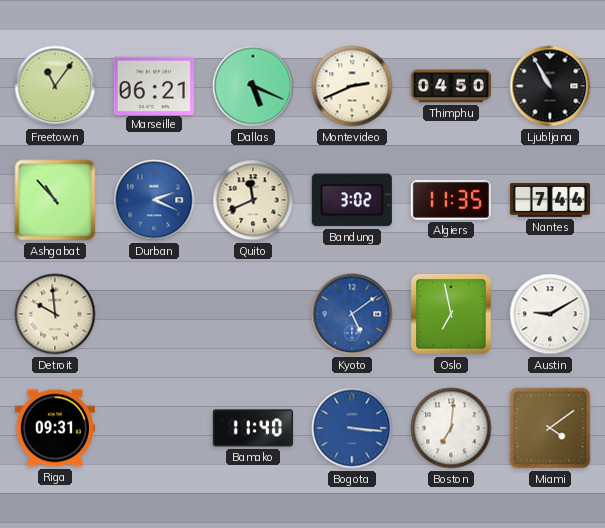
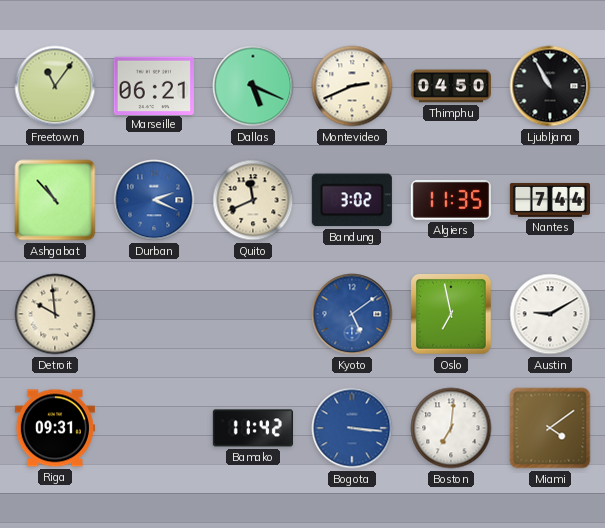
Bamako: 11:40 -> 11:42
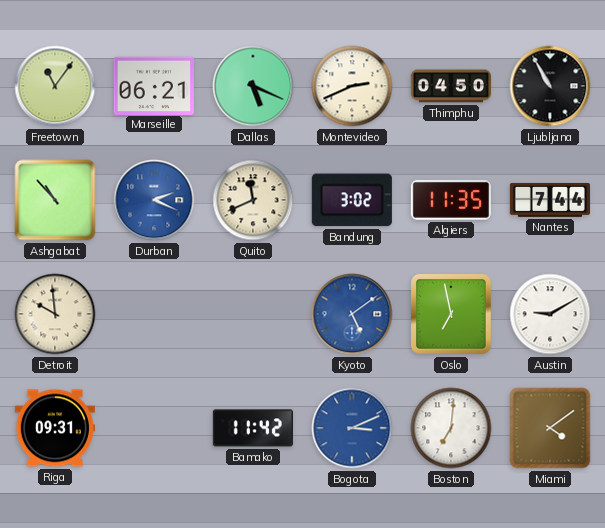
Bogota: 3:16 -> 3:11
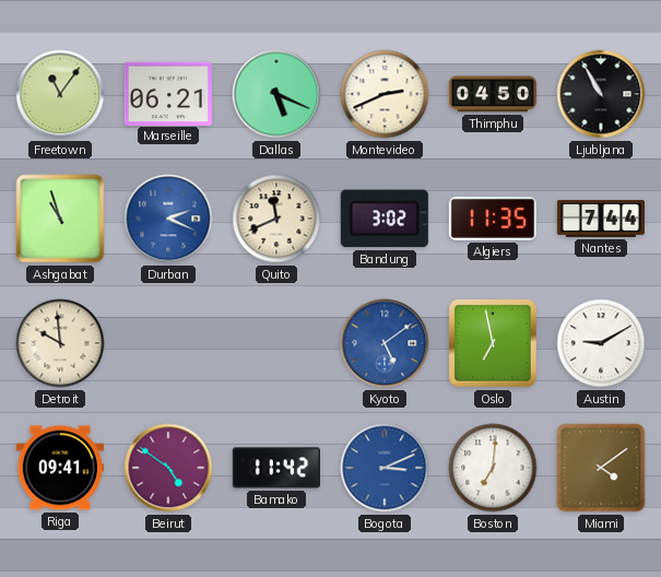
Ashgabat: 10:53 -> 10:57
Riga: 09:31 -> 09:41
Beirut: none -> 4:51
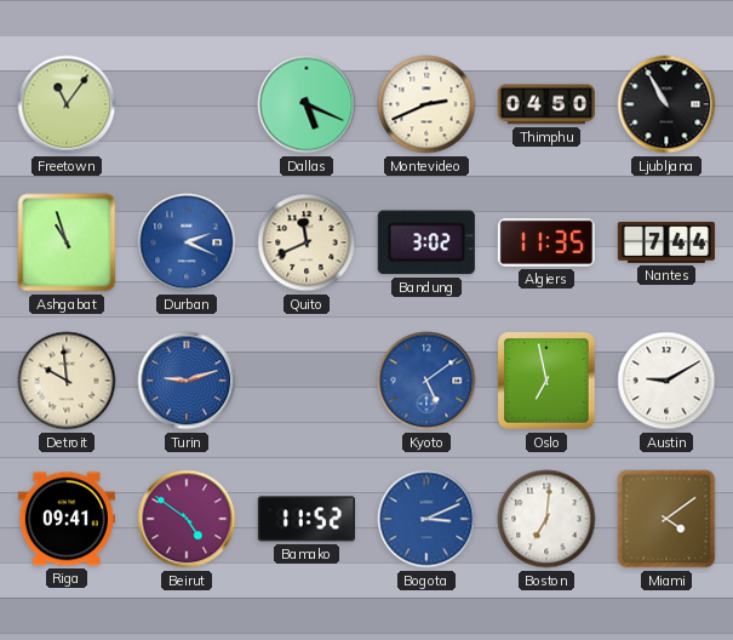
Marseille: 06:21 -> none
Turin: none -> 9:12
Bamako: 11:42 -> 11:52
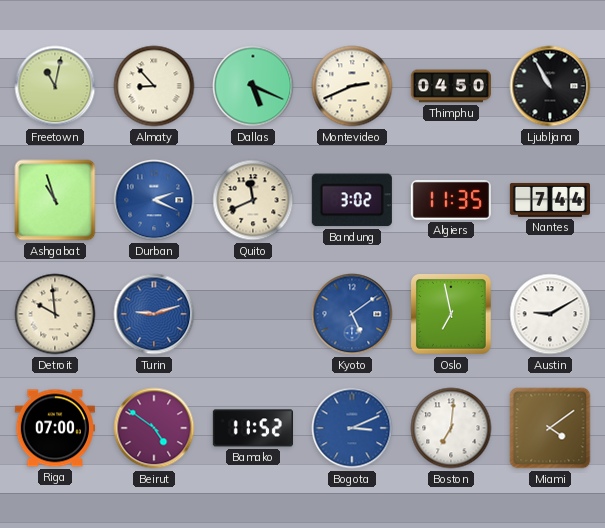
Freetown: 11:06 -> 11:02
Almaty: none -> 8:53
Riga: 09:41 -> 07:00
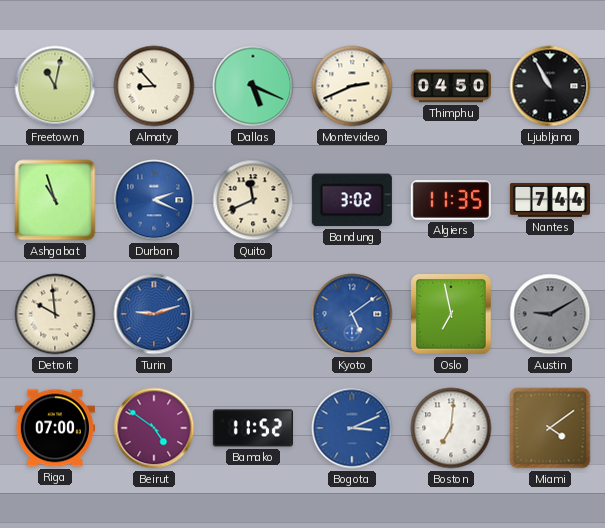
Austin dial: white -> grey
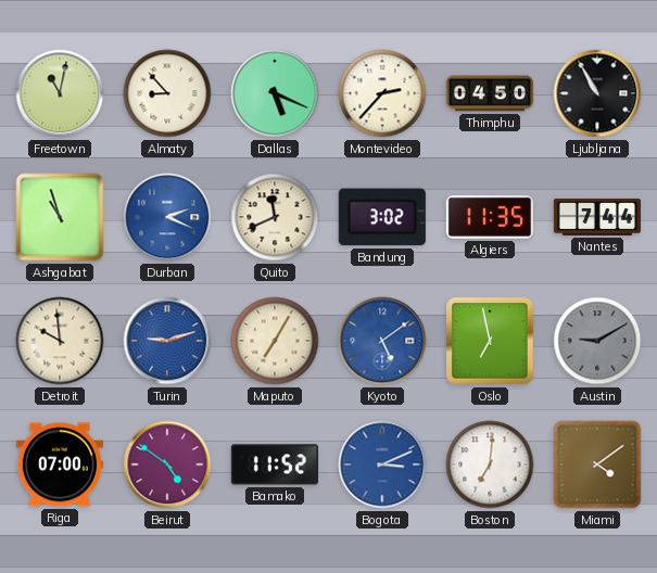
Montevideo: 2:41 -> 2:37
Maputo: none -> 7:05
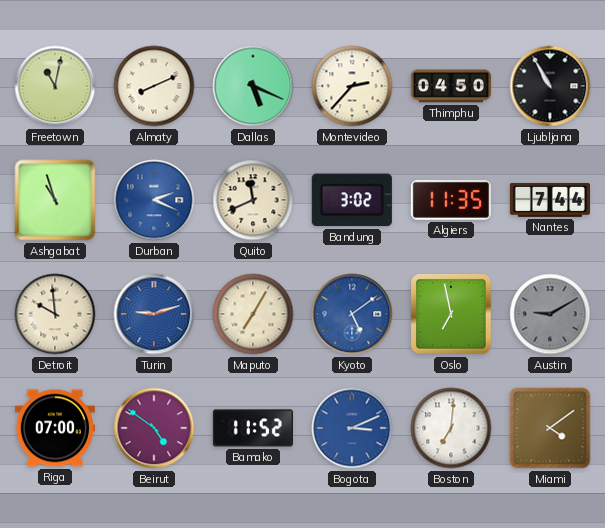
Almaty: 8:53 -> 8:11
